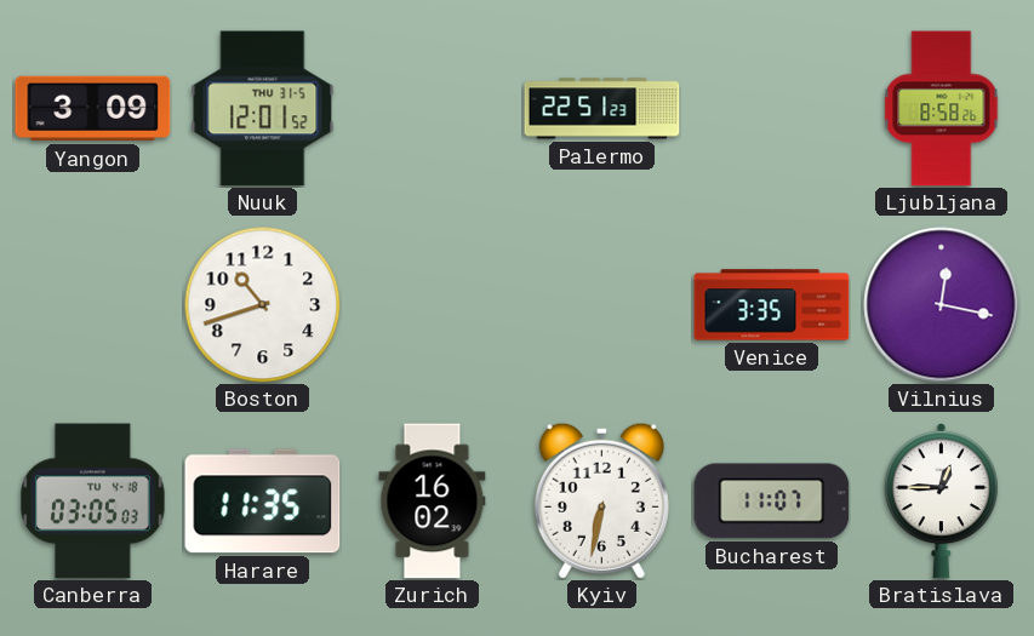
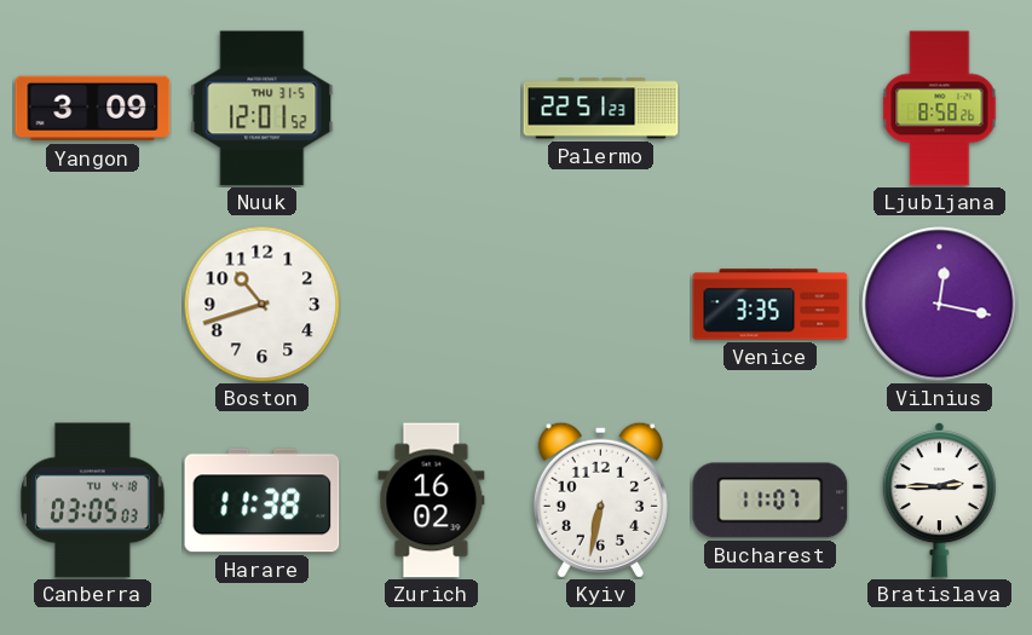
Harare: 11:35 -> 11:38
Bratislava: 12:45 -> 2:45
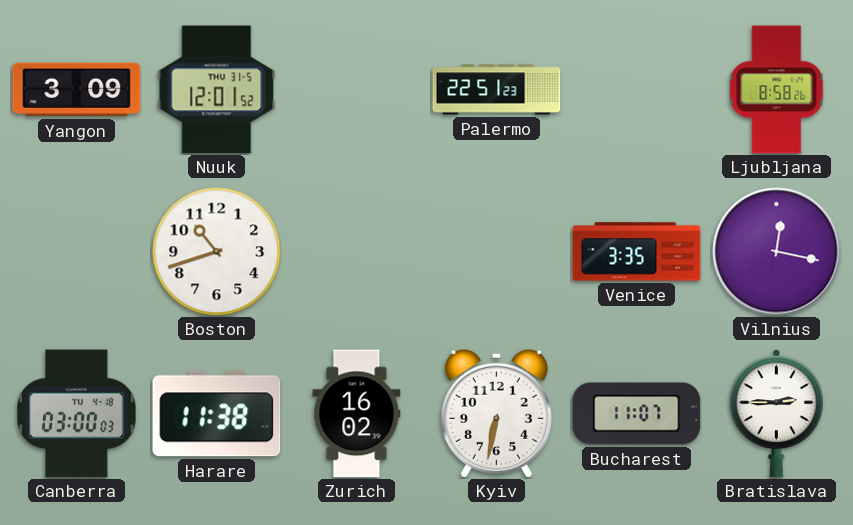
Canberra: 03:05 -> 03:00
